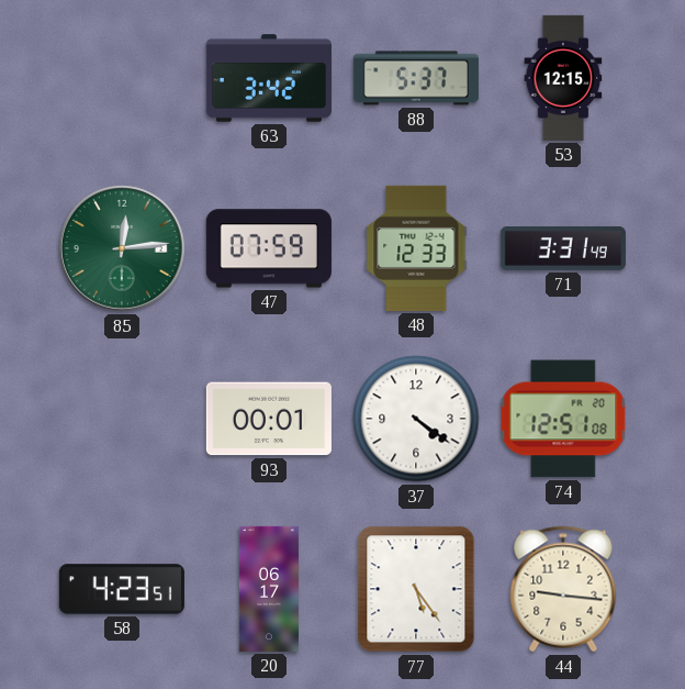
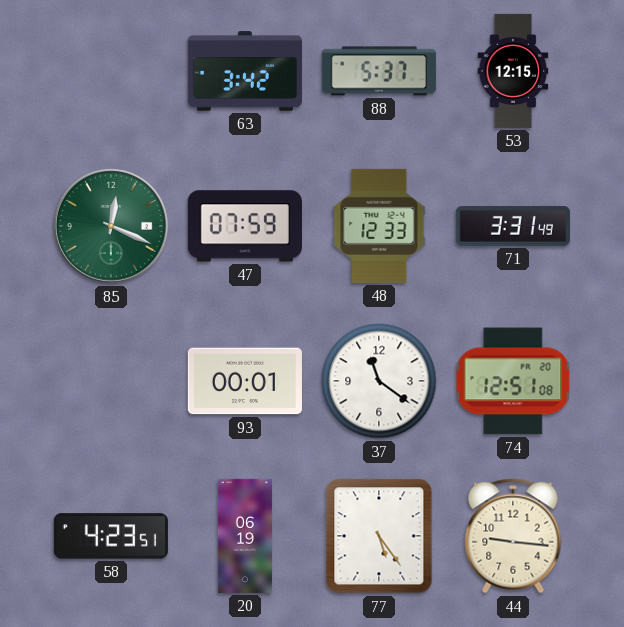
85: 12:14 -> 12:19
37: 4:21 -> 11:21
20: 06:17 -> 06:19
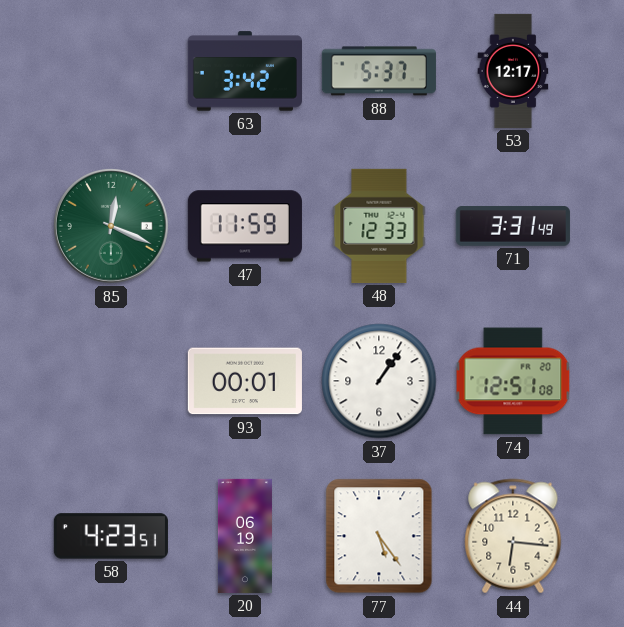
53: 12:15 -> 12:17
47: 07:59 -> 11:59
37: 11:21 -> 1:06
44: 9:16 -> 6:16
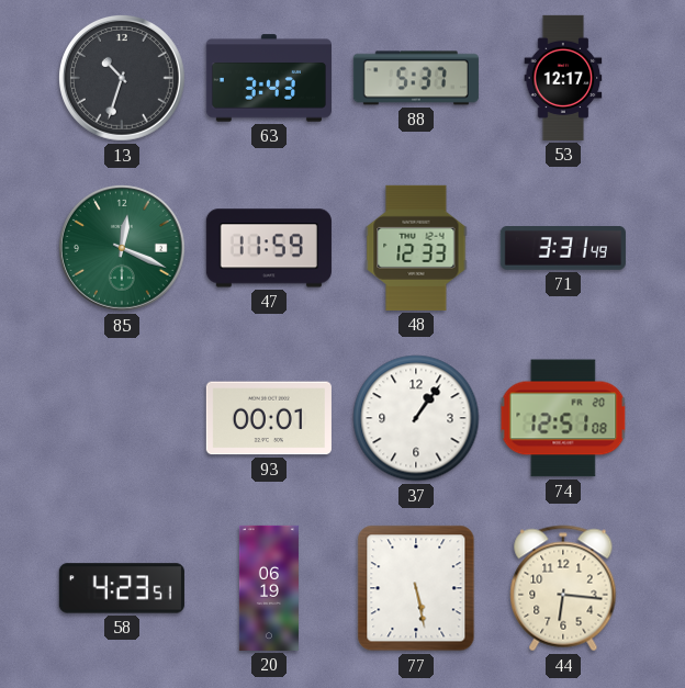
13: none -> 10:33
63: 3:42 -> 3:43
77: 5:24 -> 5:28
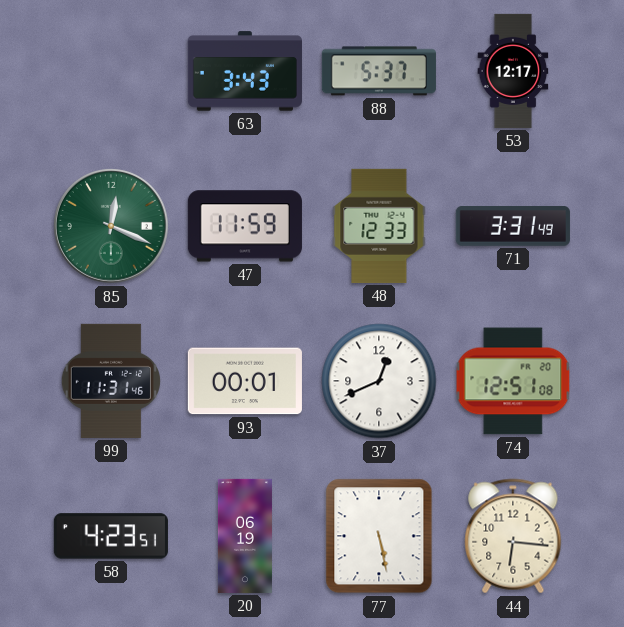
13: 10:33 -> none
99: none -> 11:31
37: 1:06 -> 12:41
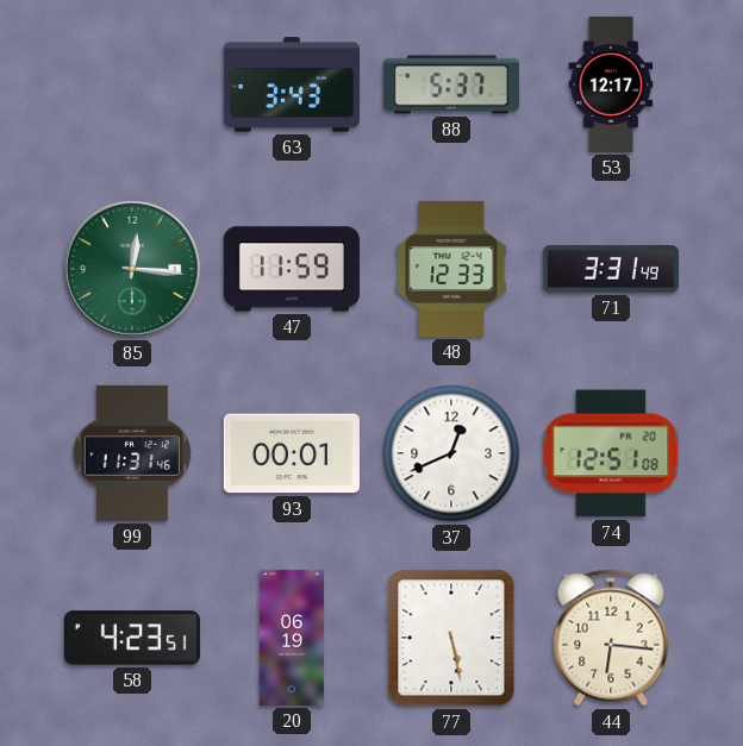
85: 12:19 -> 12:16
